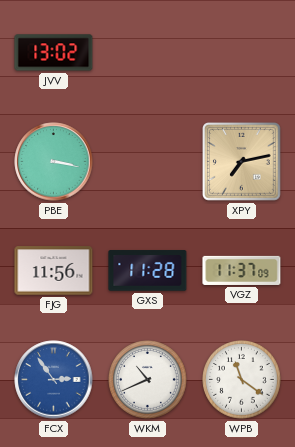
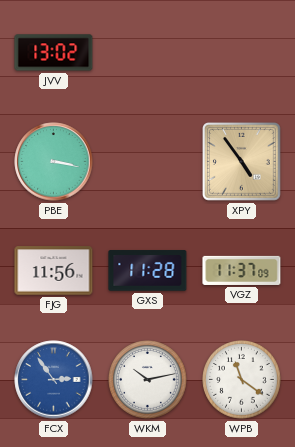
XPY: 7:13 -> 4:54
WKM: 10:41 -> 10:13
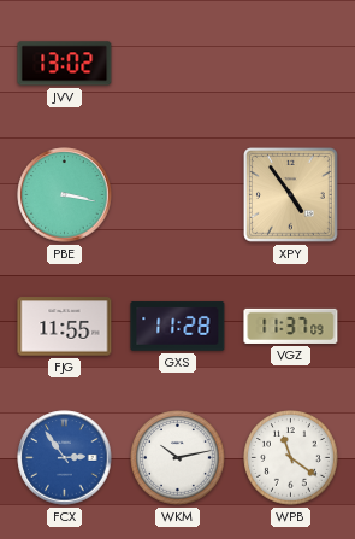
FJG: 11:56 -> 11:55
